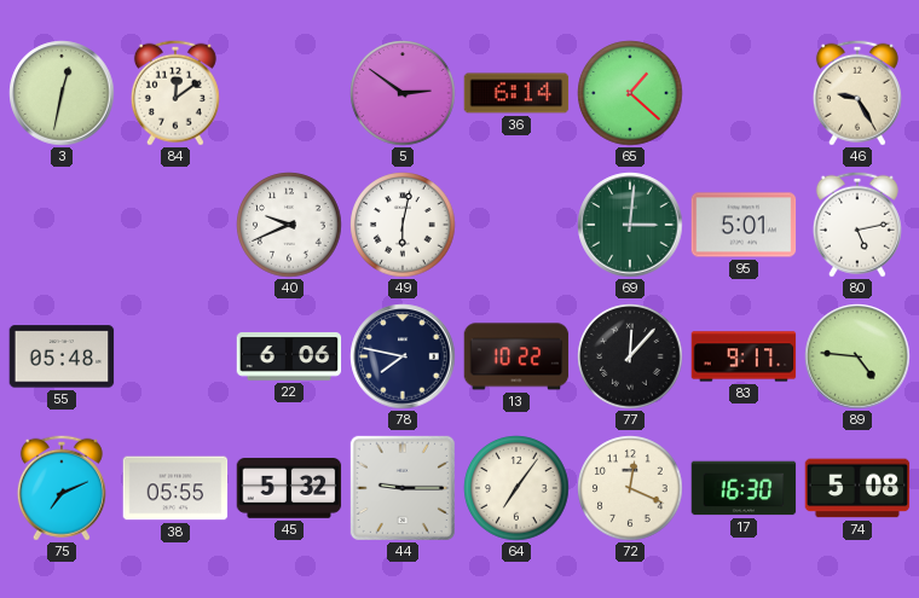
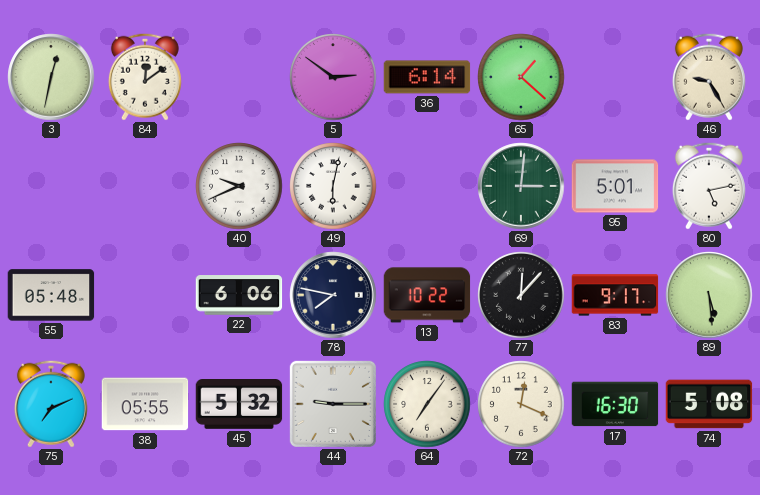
89: 4:46 -> 5:29
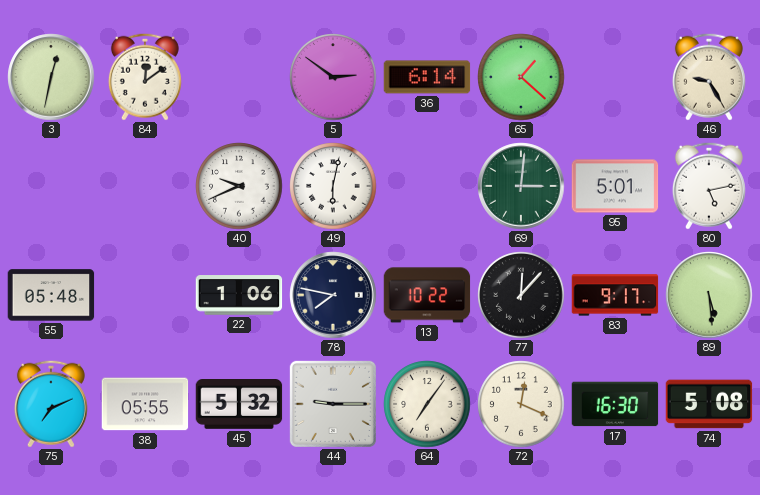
22: 6:06 -> 1:06
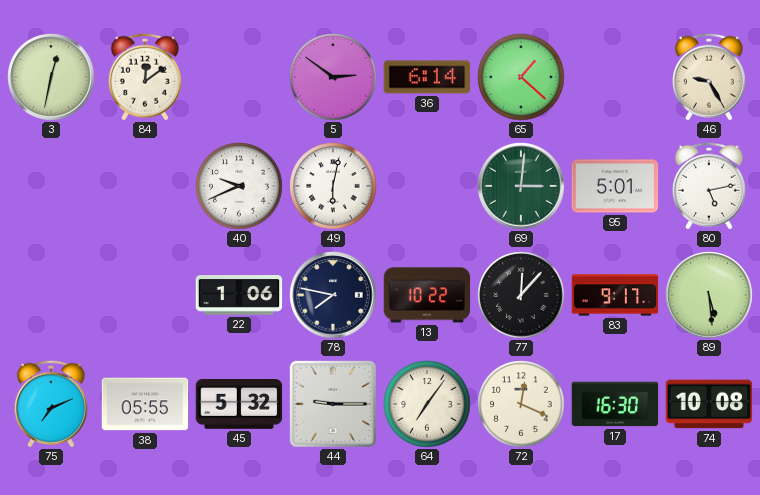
55: 05:48 -> none
74: 5:08 -> 10:08
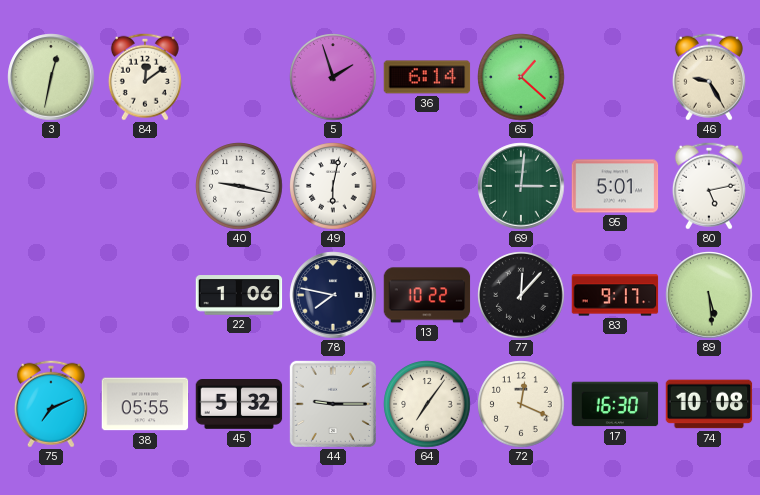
5: 2:51 -> 1:57
40: 9:41 -> 9:17
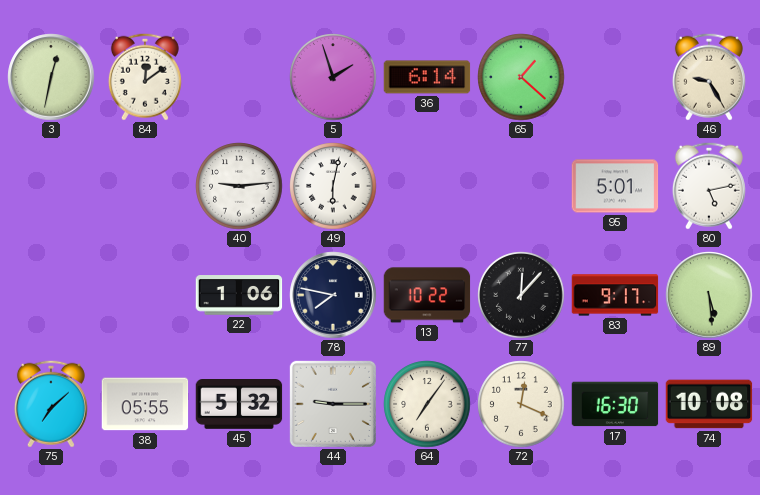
40: 9:17 -> 9:14
69: 3:01 -> none
75: 7:11 -> 7:08
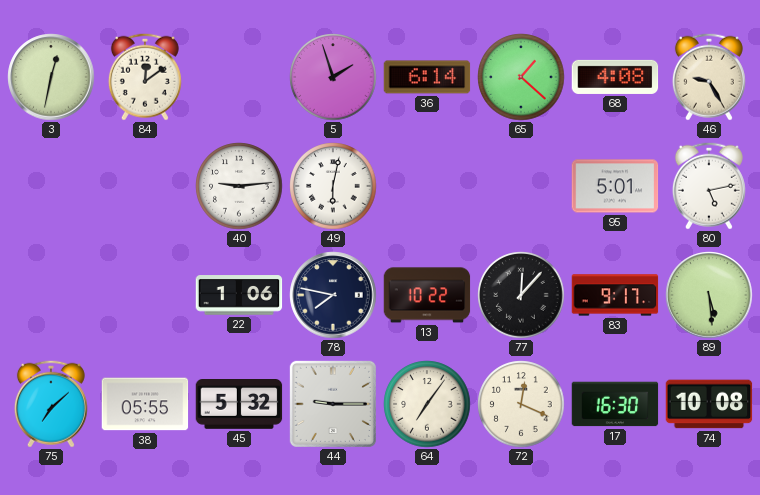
68: none -> 4:08
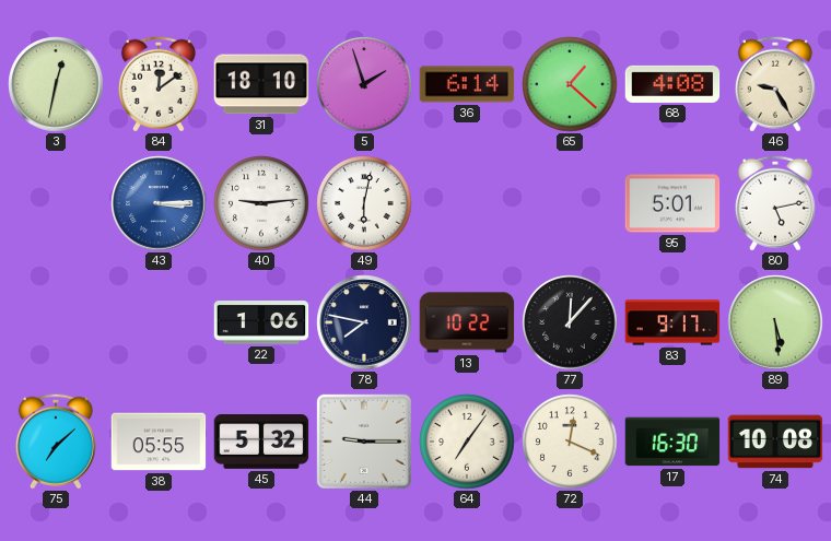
31: none -> 18:10
43: none -> 3:15
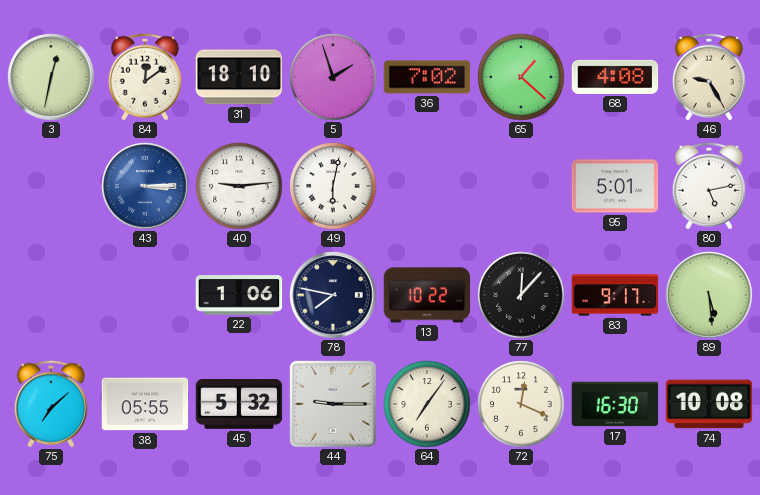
36: 6:14 -> 7:02
